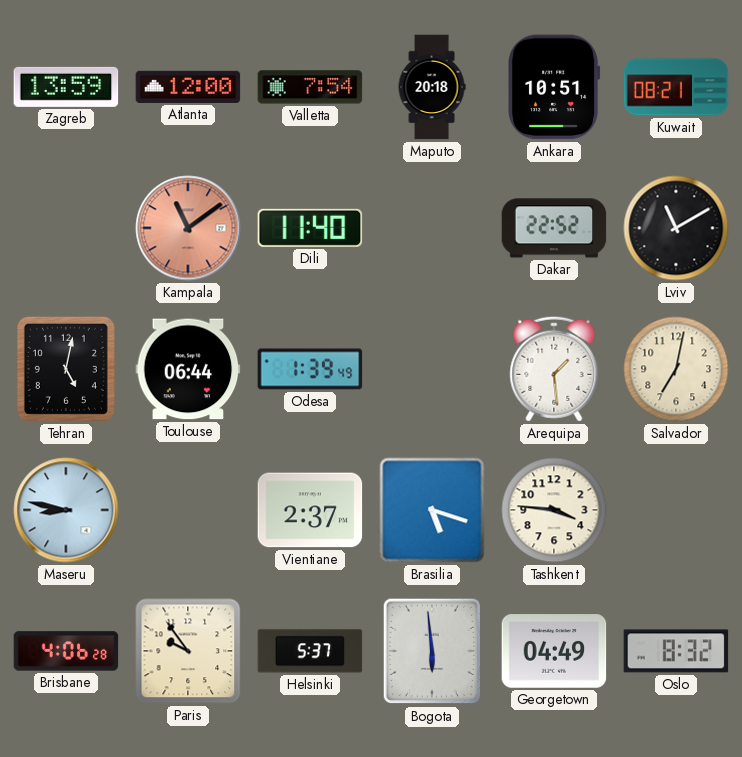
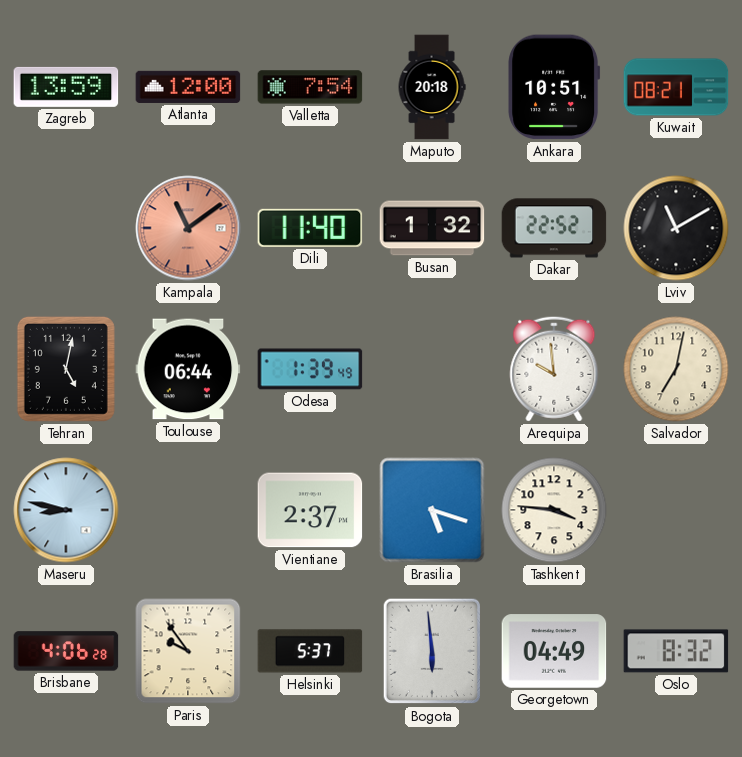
Busan: none -> 1:32
Arequipa: 1:29 -> 9:59
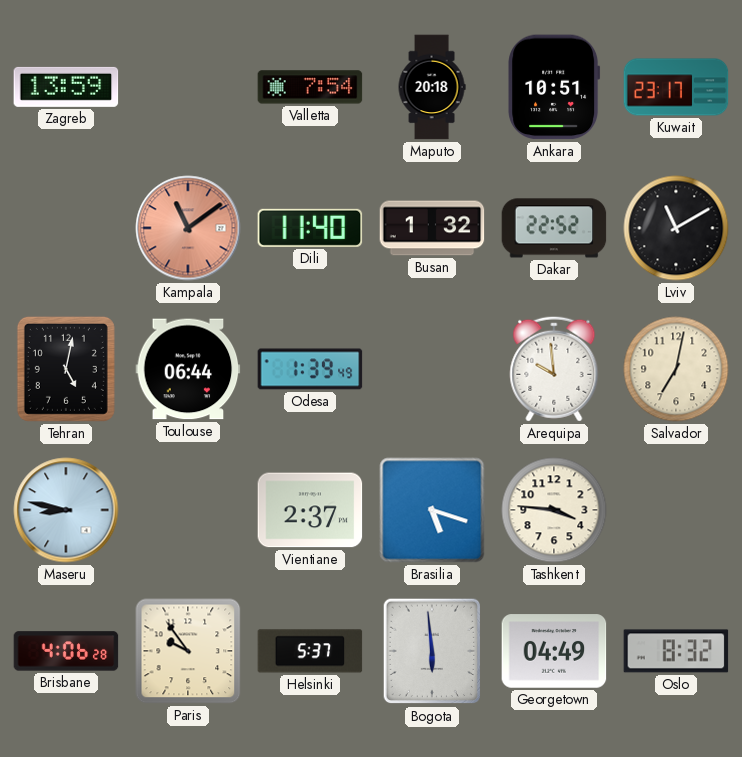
Atlanta: 12:00 -> none
Kuwait: 08:21 -> 23:17
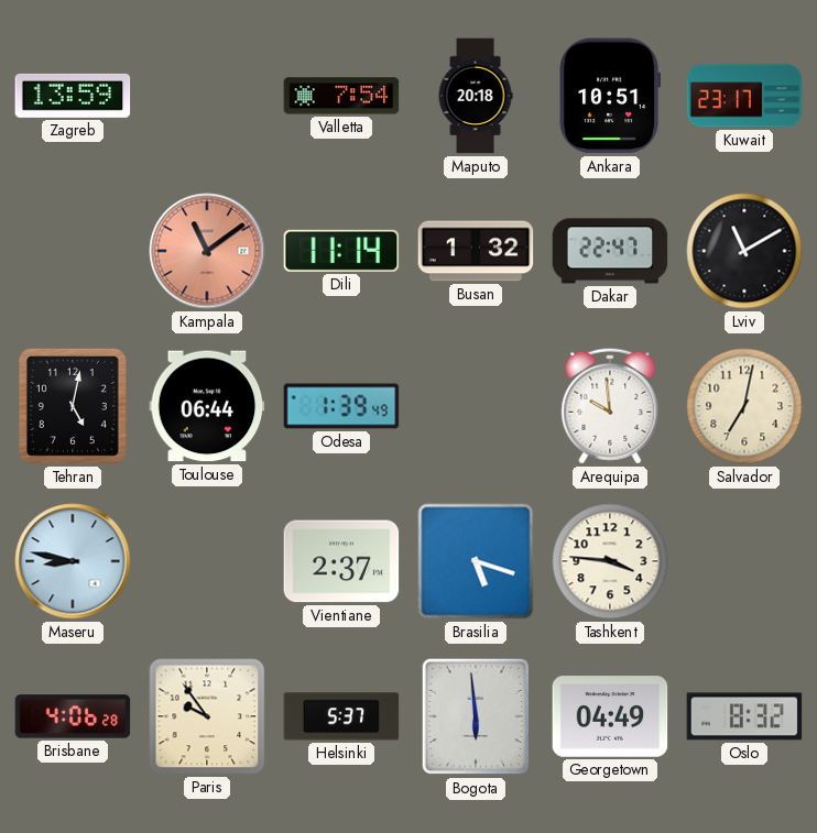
Dili: 11:40 -> 11:14
Dakar: 22:52 -> 22:47
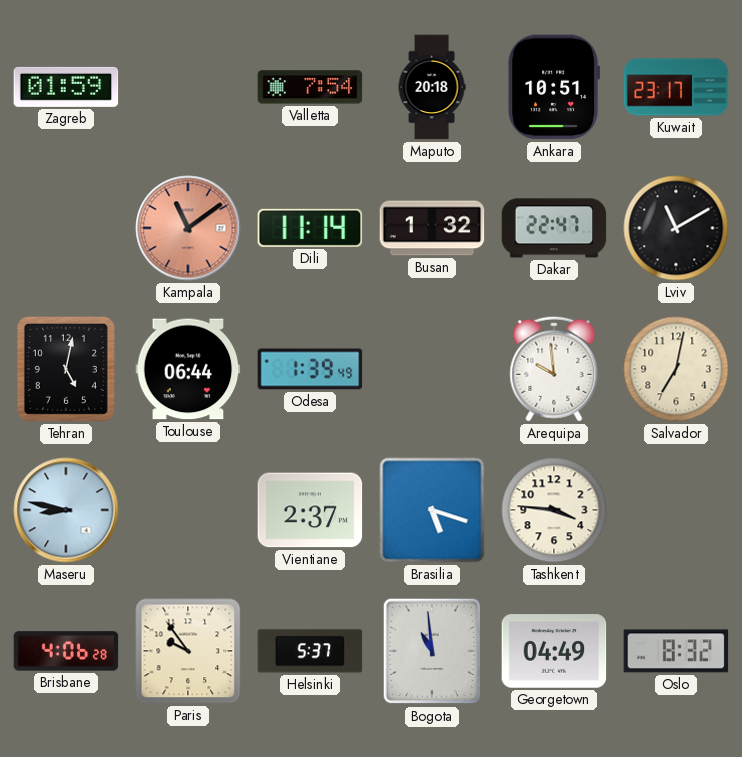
Zagreb: 13:59 -> 01:59
Bogota: 5:59 -> 10:59
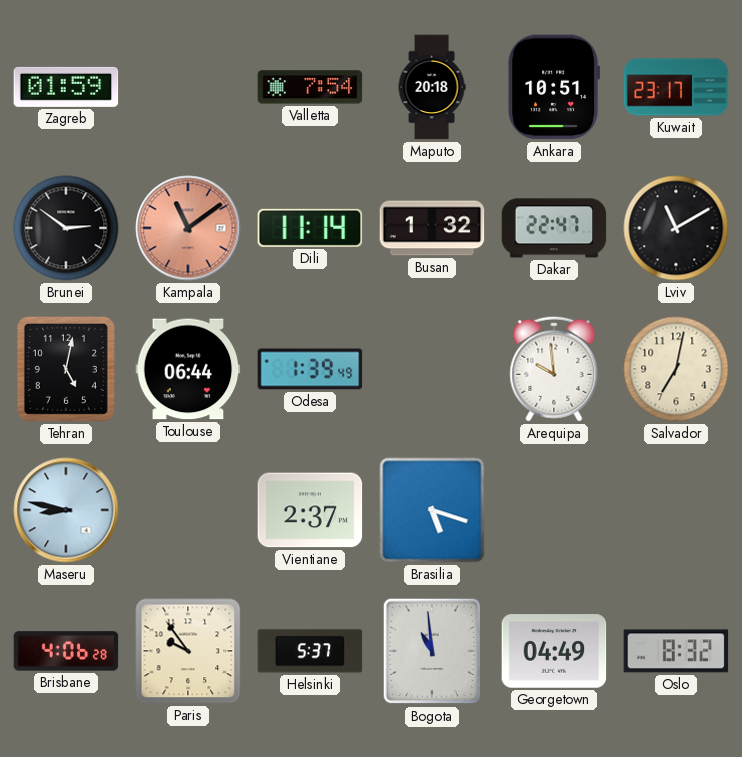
Brunei: none -> 2:51
Tashkent: 3:46 -> none
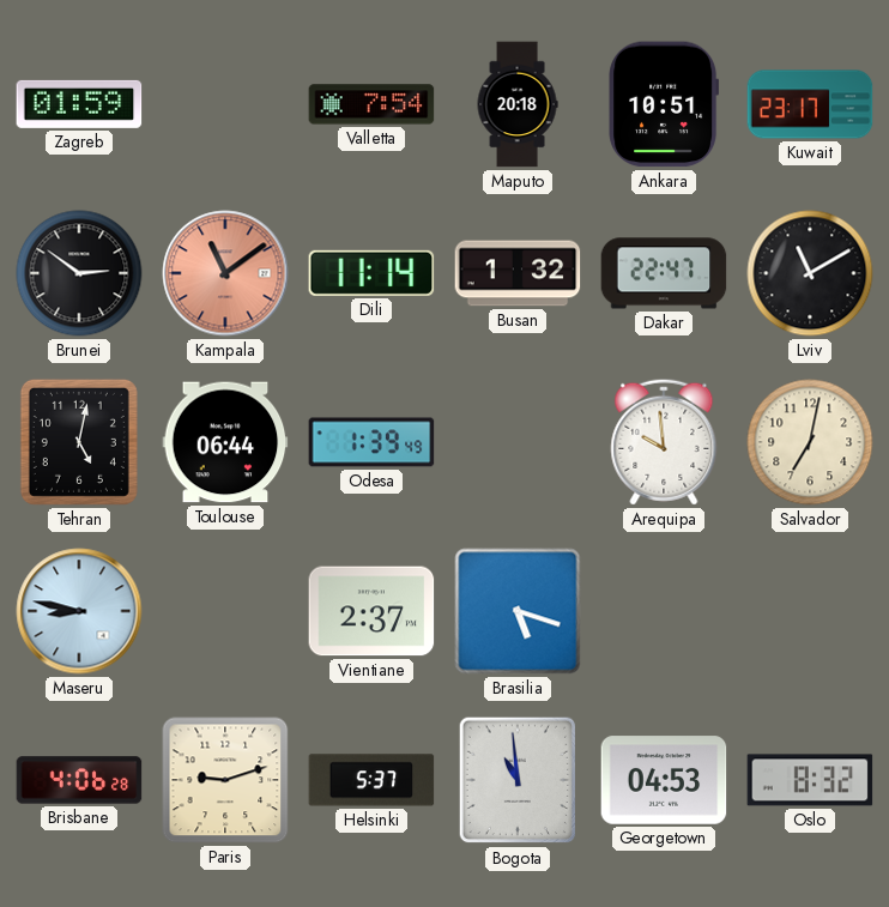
Paris: 9:54 -> 9:12
Georgetown: 04:49 -> 04:53
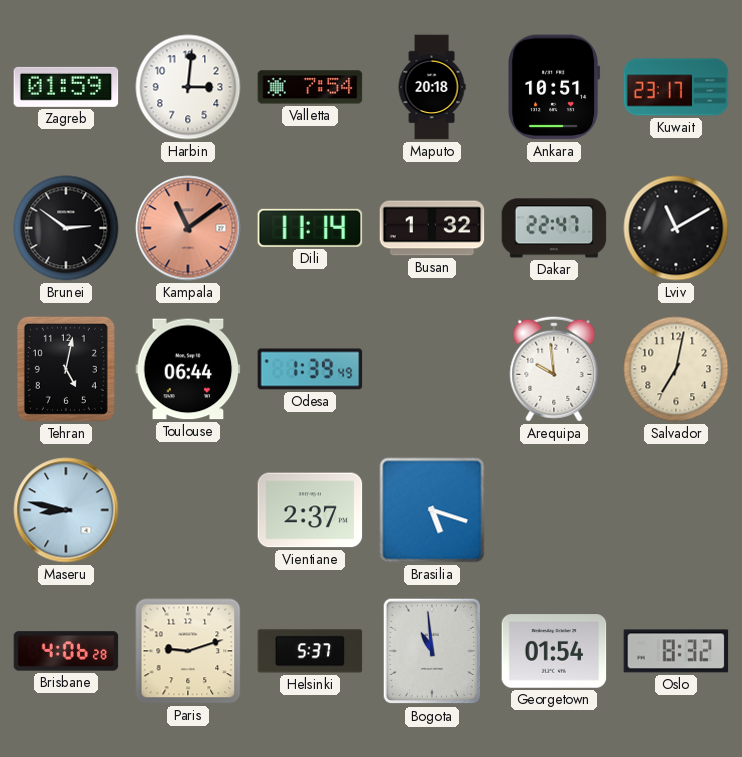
Harbin: none -> 3:01
Georgetown: 04:53 -> 01:54
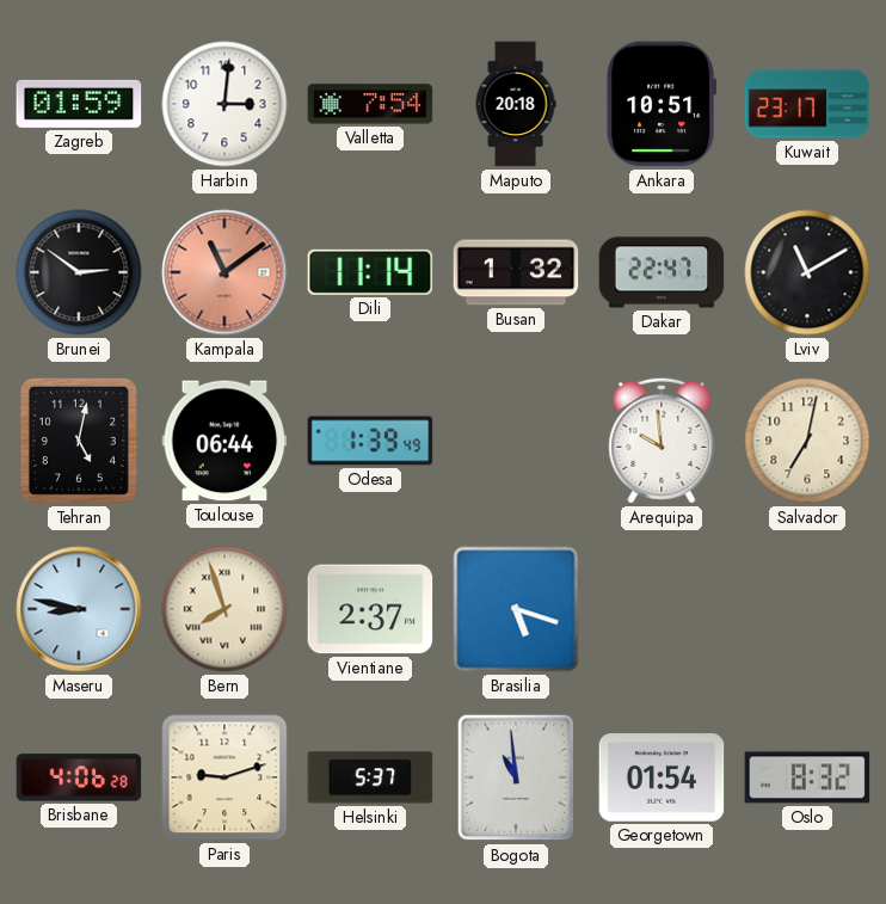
Bern: none -> 7:57
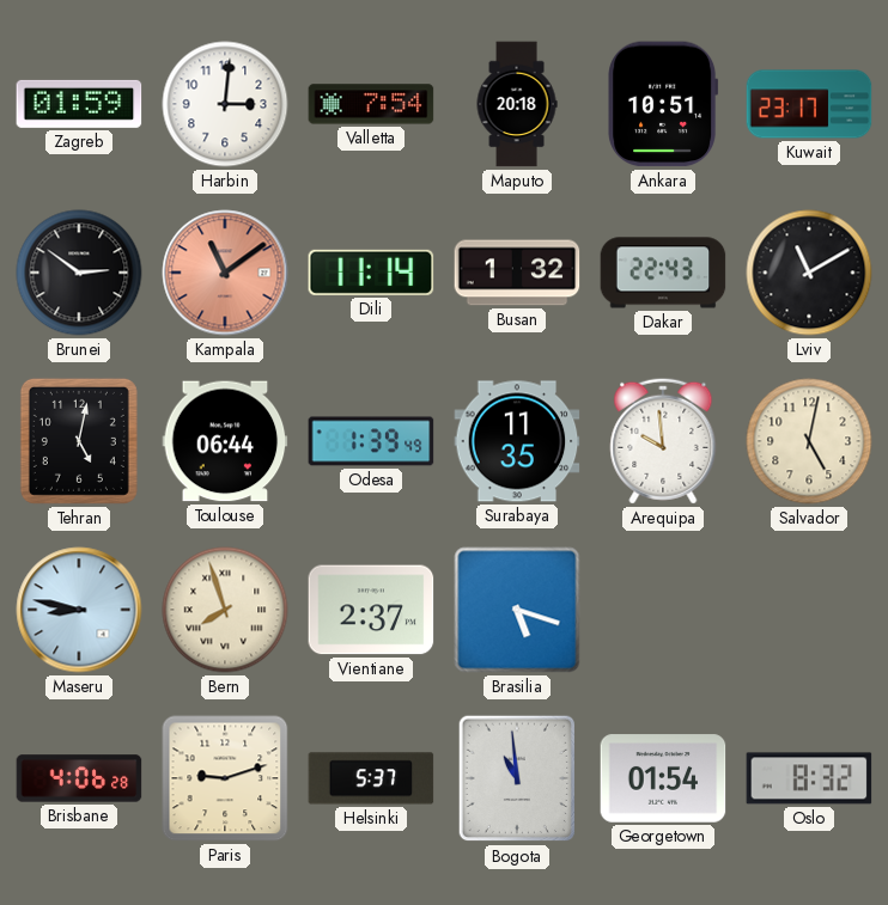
Dakar: 22:47 -> 22:43
Surabaya: none -> 11:35
Salvador: 7:02 -> 5:02
